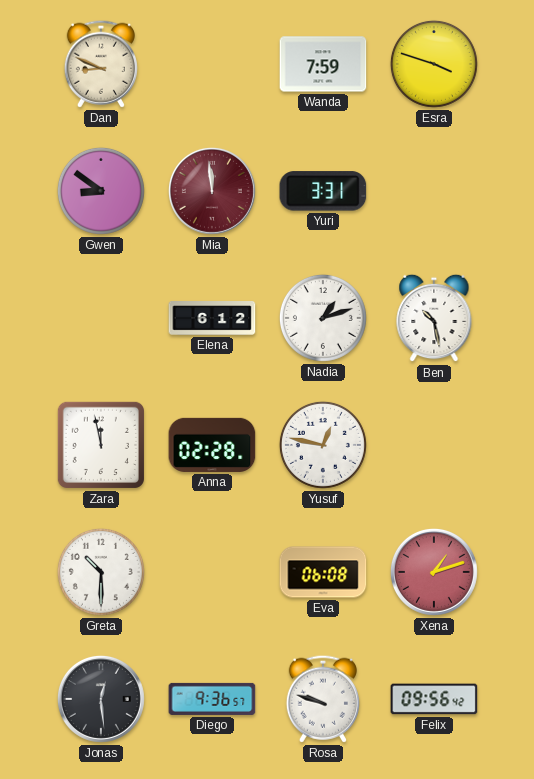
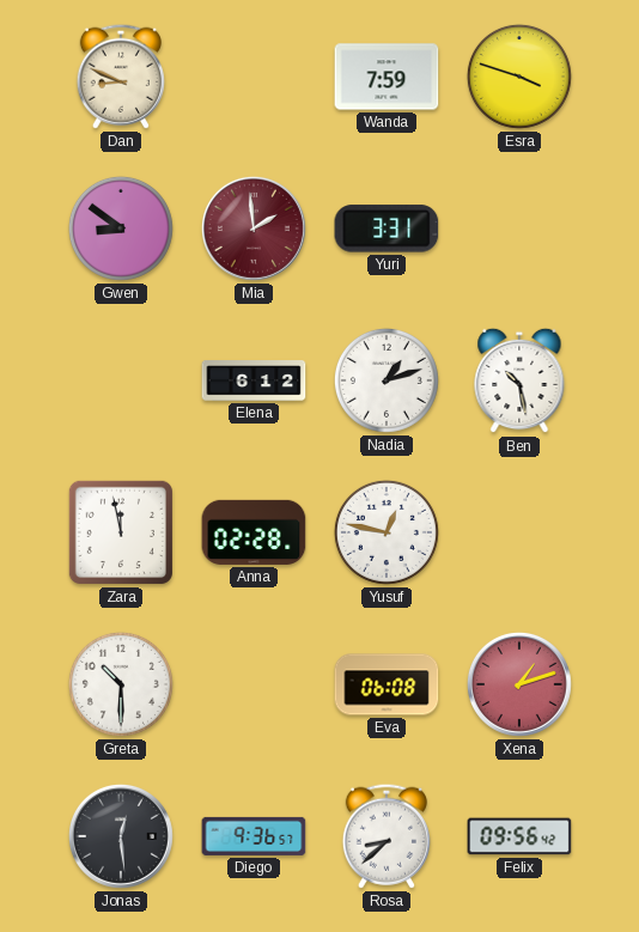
Mia: 11:59 -> 1:59
Rosa: 9:48 -> 8:38
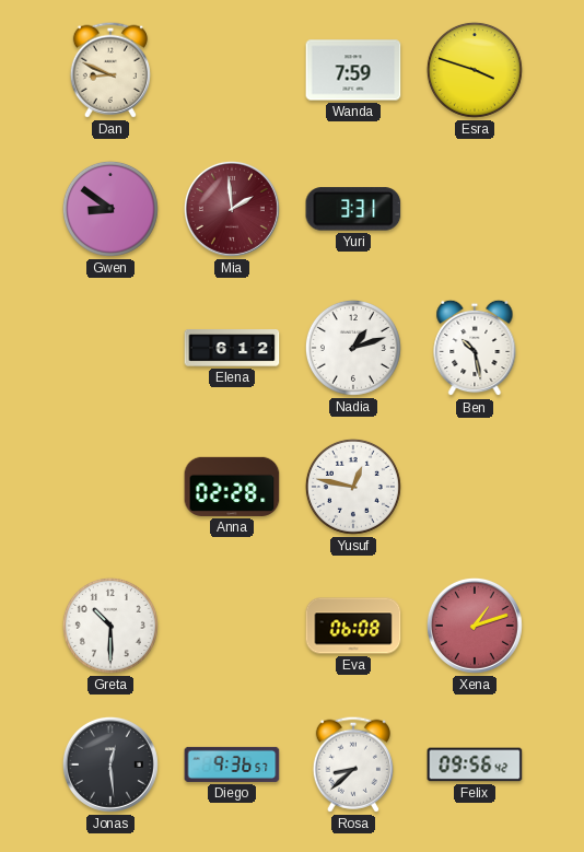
Zara: 11:58 -> none
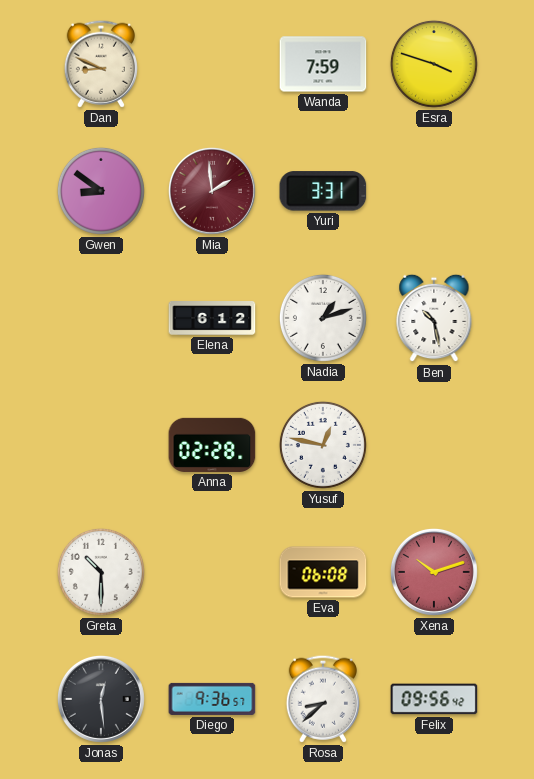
Xena: 1:12 -> 10:12
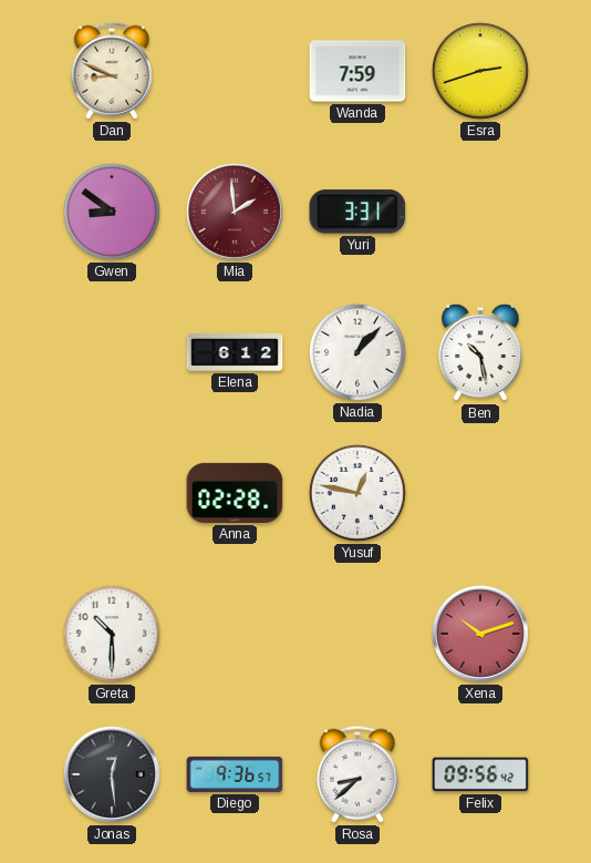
Esra: 3:48 -> 2:42
Nadia: 1:12 -> 1:07
Eva: 06:08 -> none
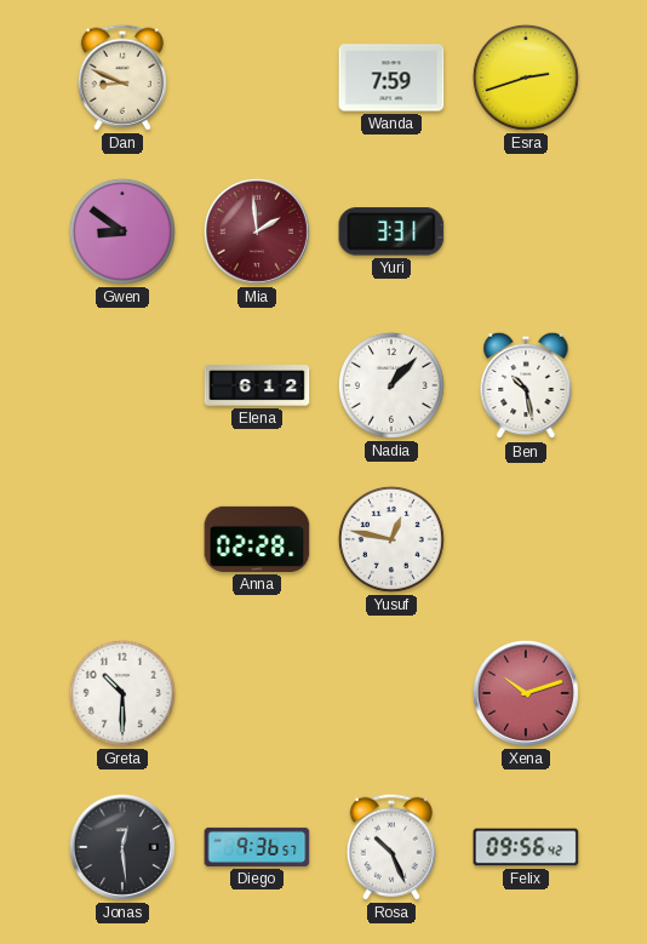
Rosa: 8:38 -> 10:26
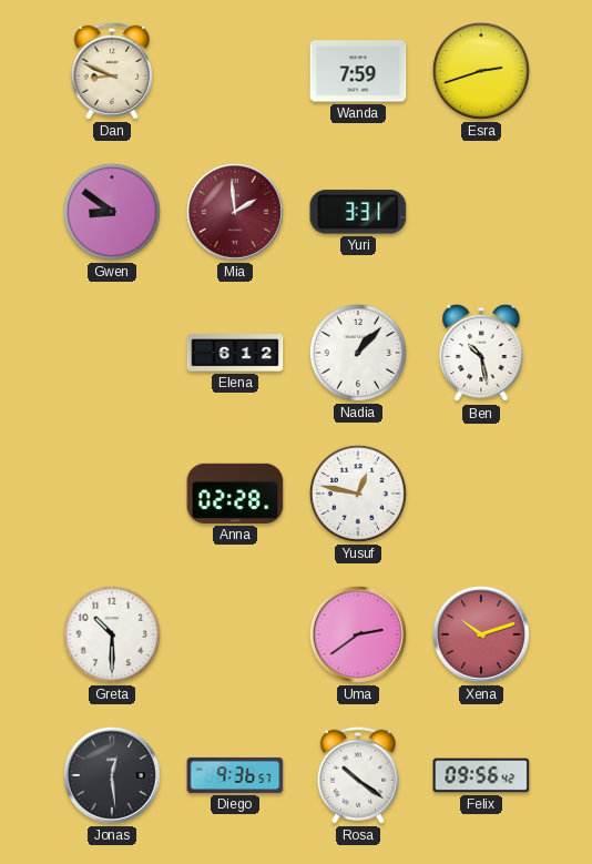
Uma: none -> 2:39
Rosa: 10:26 -> 10:21
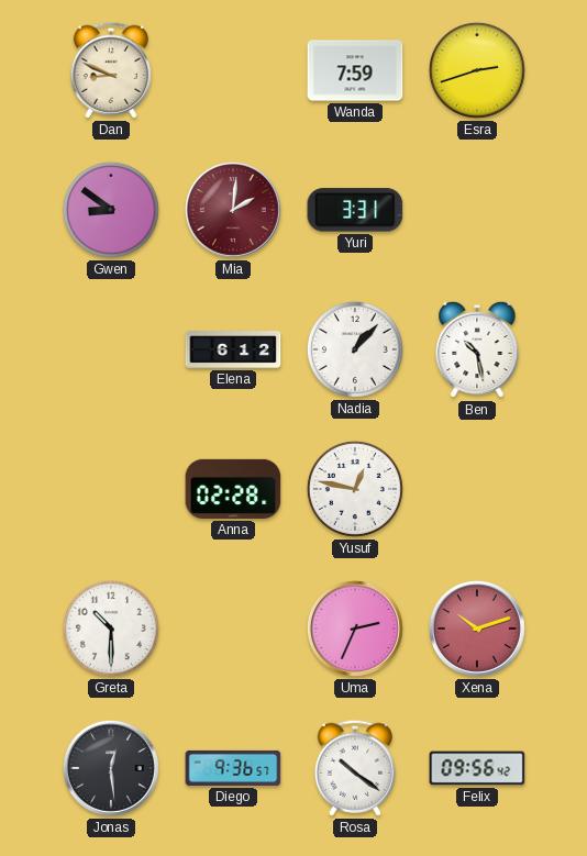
Mia: 1:59 -> 2:01
Uma: 2:39 -> 2:34
